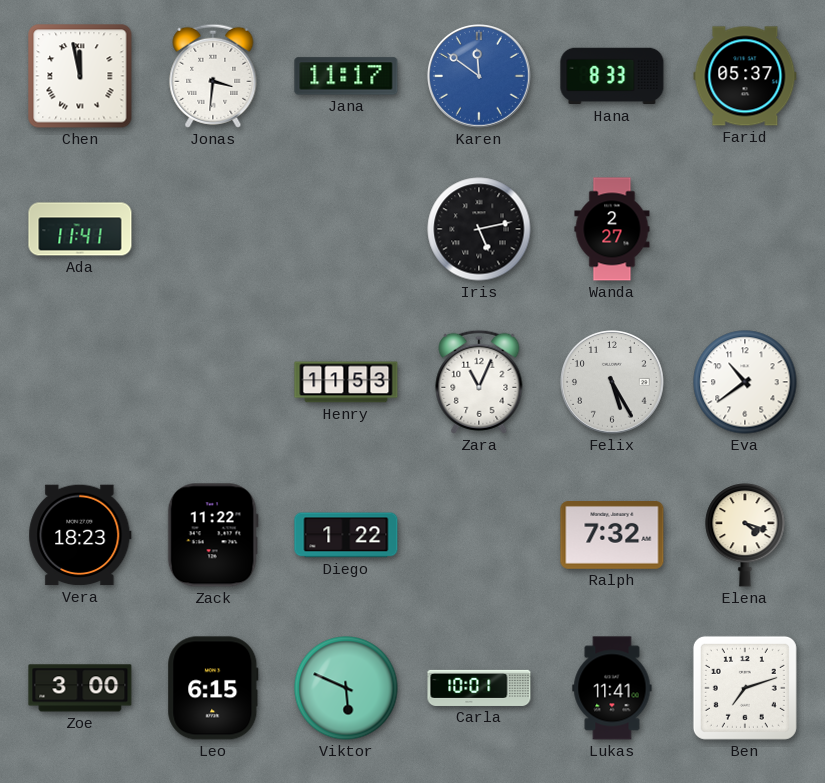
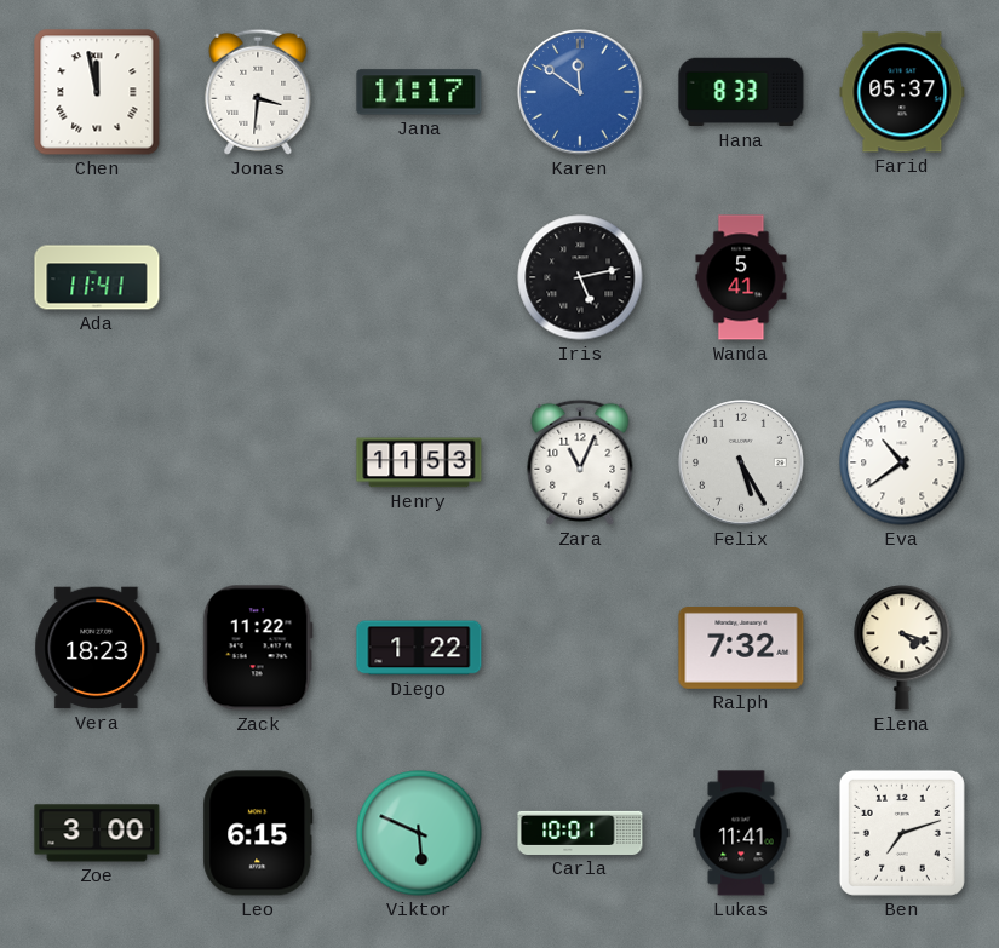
Wanda: 2:27 -> 5:41
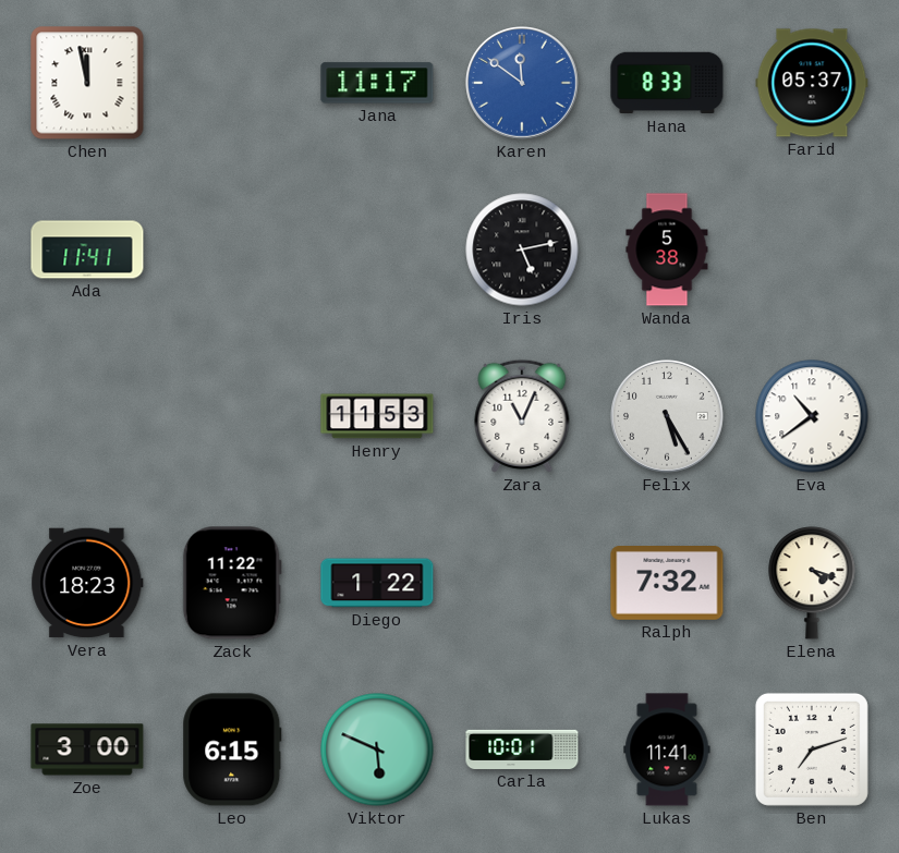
Jonas: 3:31 -> none
Wanda: 5:41 -> 5:38
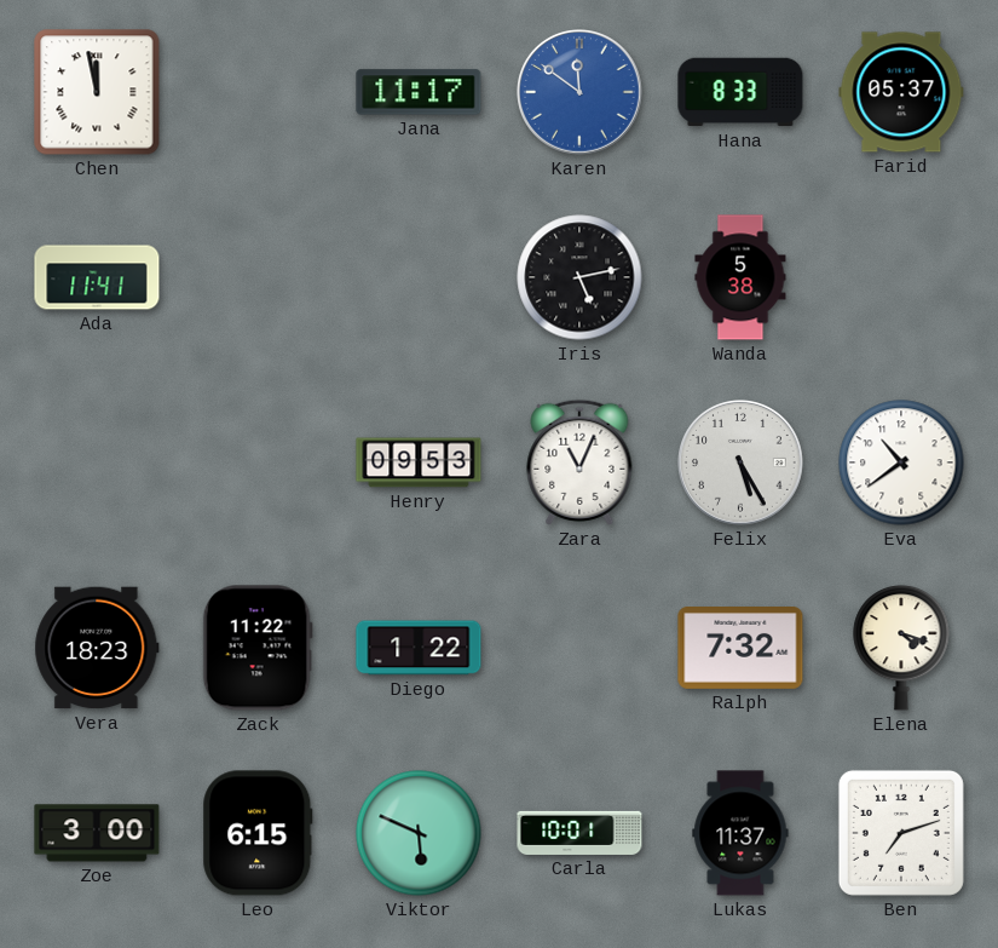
Henry: 11:53 -> 09:53
Lukas: 11:41 -> 11:37
